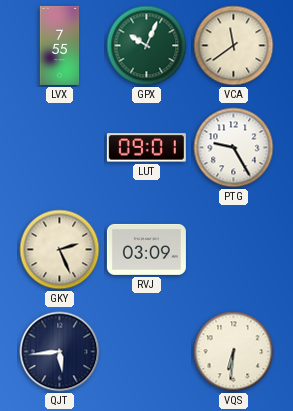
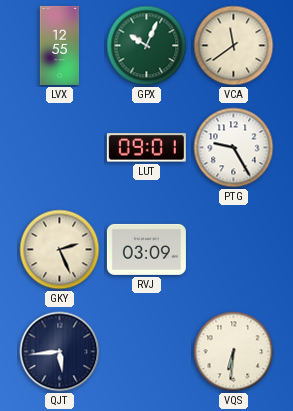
LVX: 7:55 -> 12:55
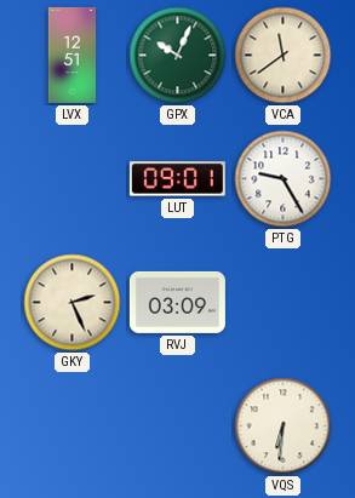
LVX: 12:55 -> 12:51
QJT: 5:44 -> none
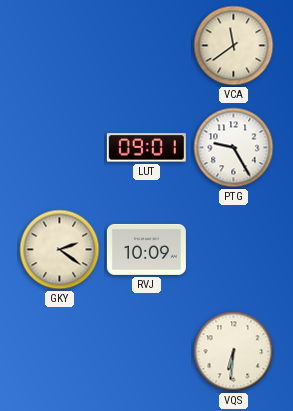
LVX: 12:51 -> none
GPX: 10:04 -> none
GKY: 2:26 -> 2:21
RVJ: 03:09 -> 10:09
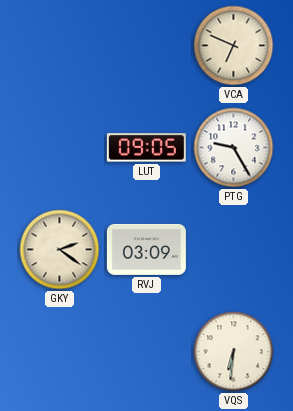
VCA: 11:39 -> 6:49
LUT: 09:01 -> 09:05
RVJ: 10:09 -> 03:09
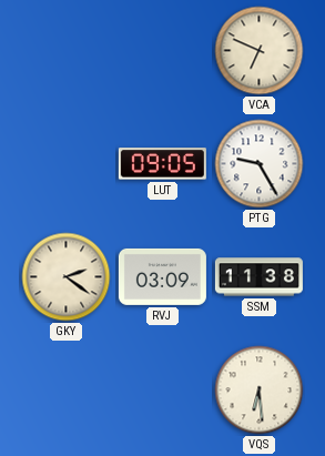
SSM: none -> 11:38
VQS: 6:31 -> 6:29
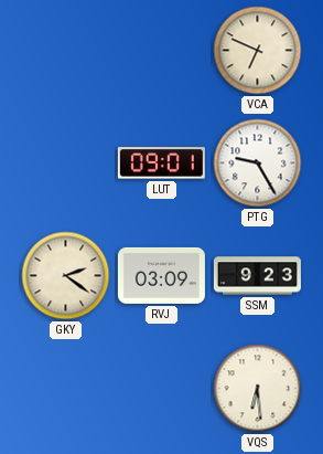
LUT: 09:05 -> 09:01
SSM: 11:38 -> 9:23
